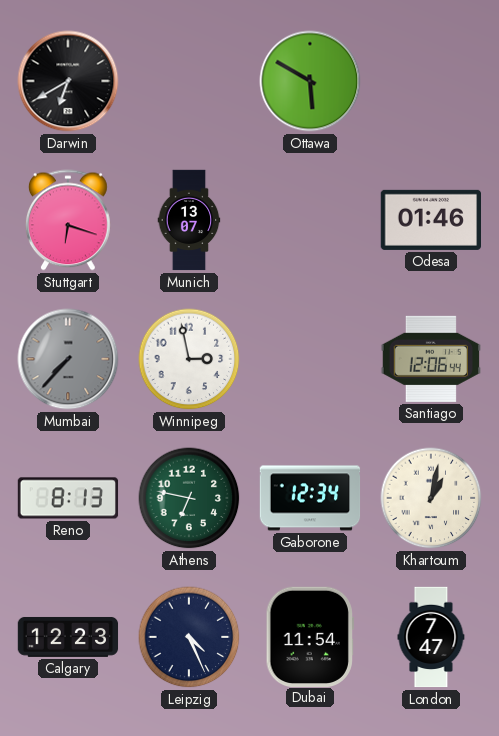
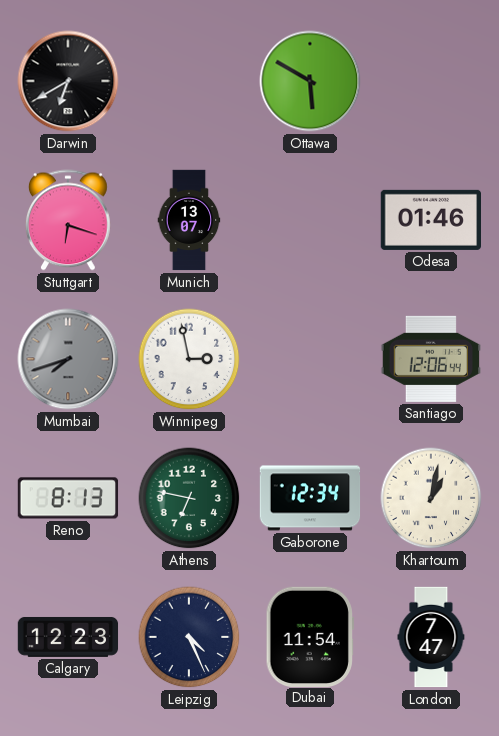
Mumbai: 7:37 -> 7:42
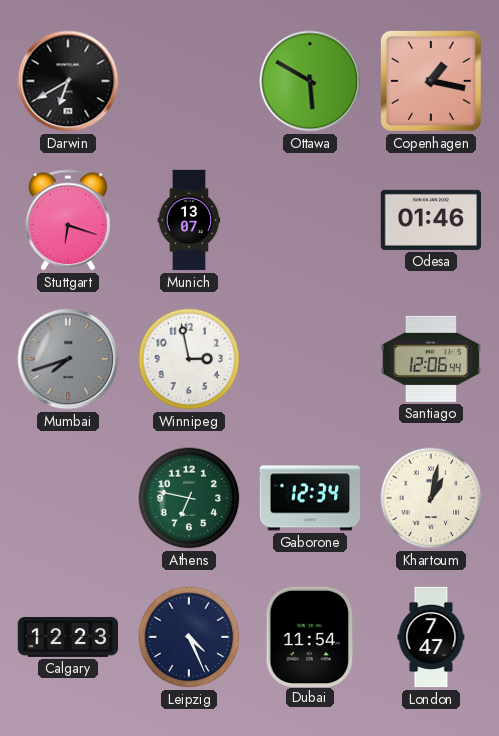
Copenhagen: none -> 1:17
Reno: 8:13 -> none
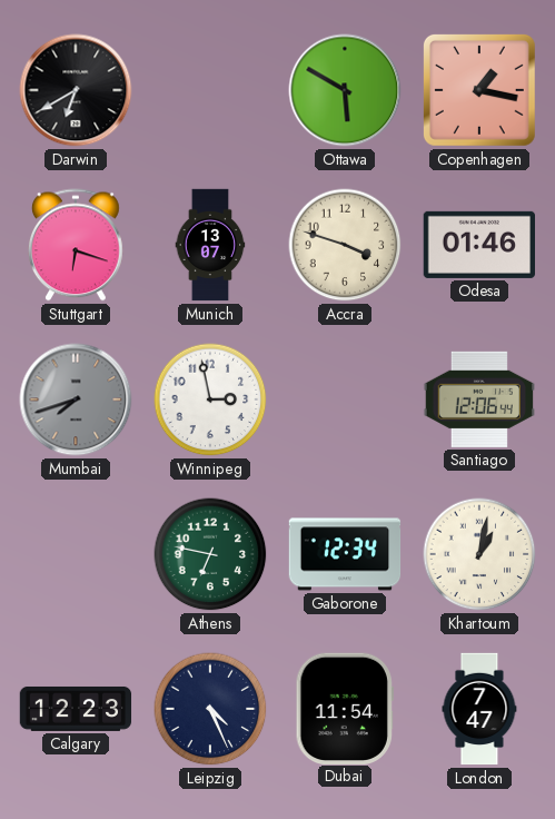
Accra: none -> 3:48
